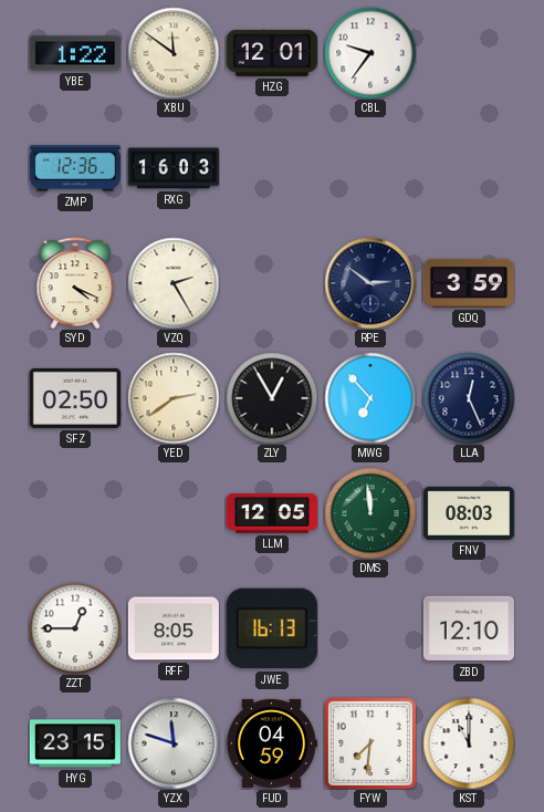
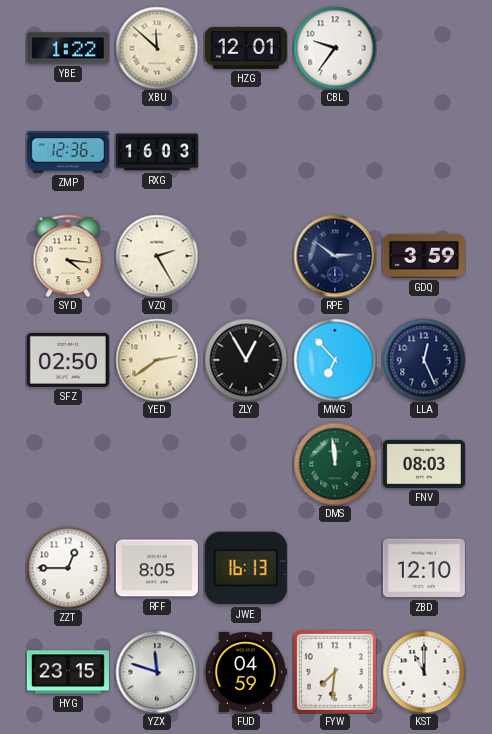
XBU: 11:51 -> 11:52
SYD: 4:19 -> 4:16
LLM: 12:05 -> none
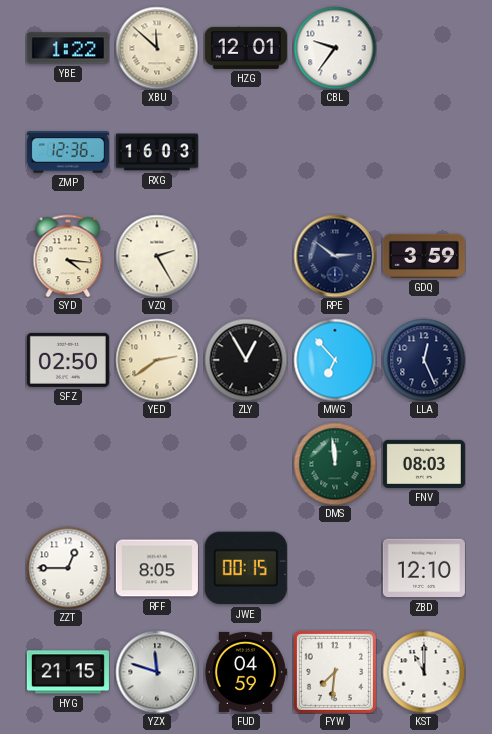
JWE: 16:13 -> 00:15
HYG: 23:15 -> 21:15
